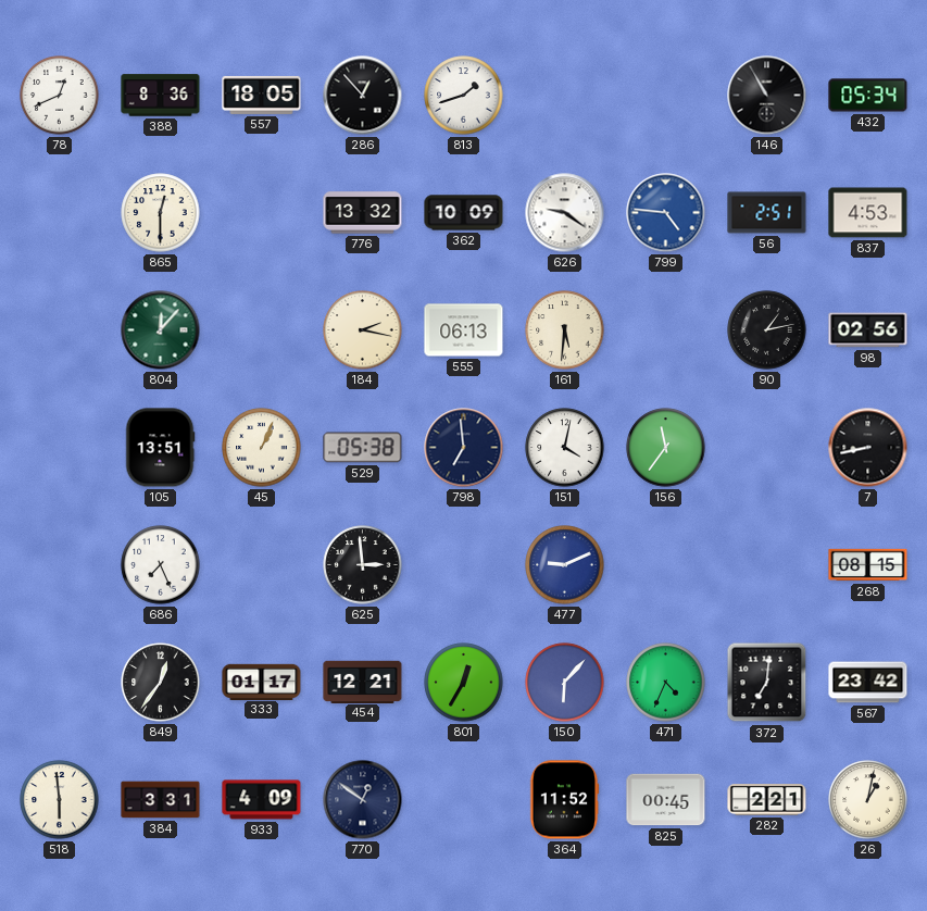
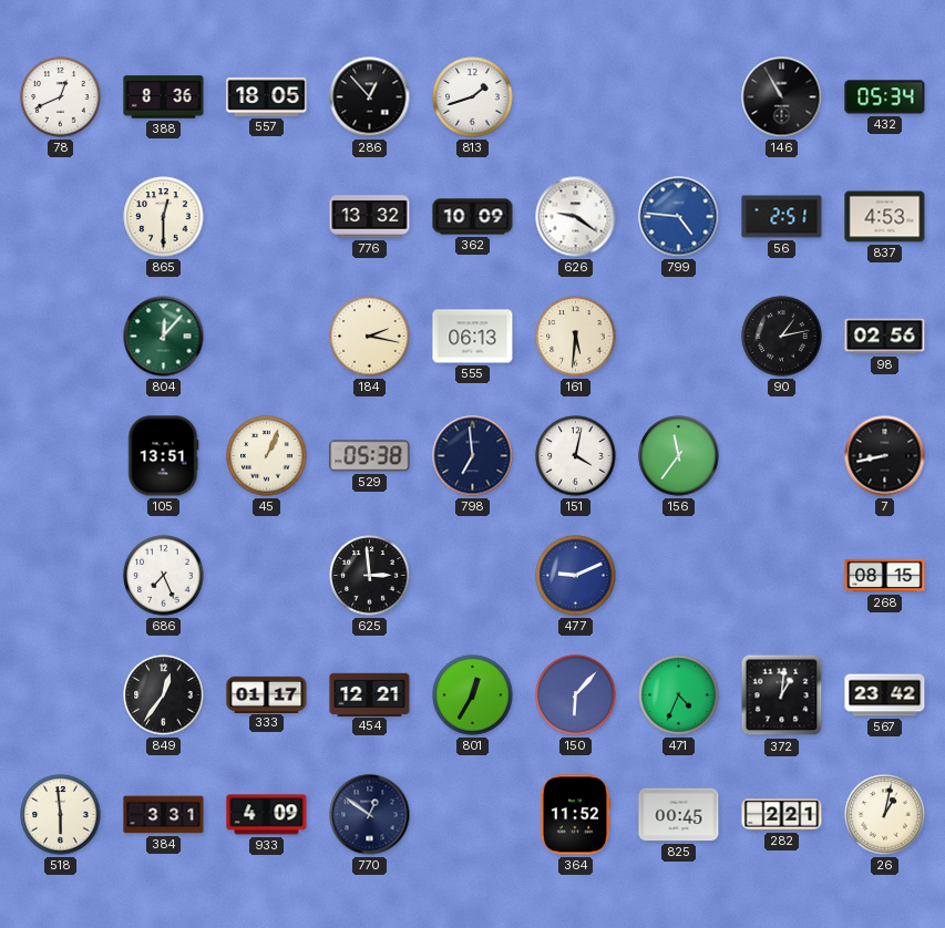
372: 7:01 -> 1:01
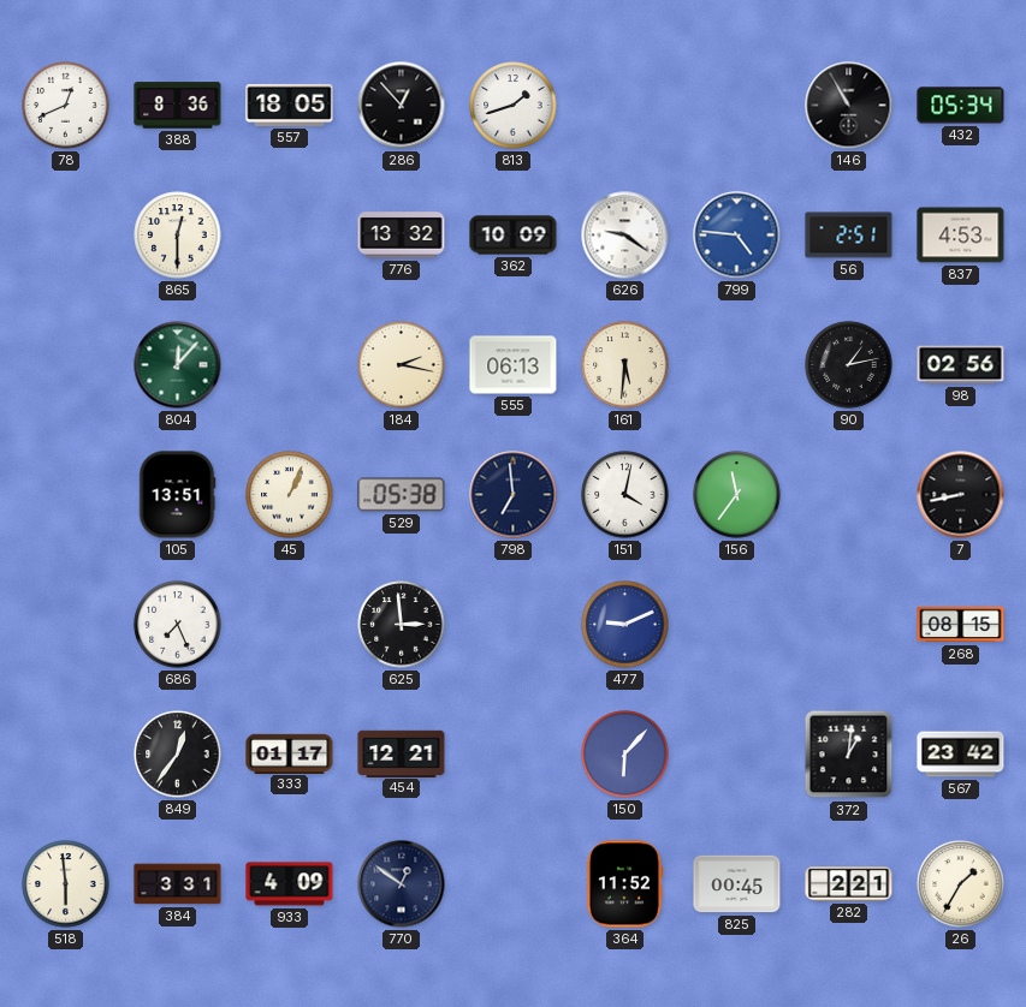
801: 12:35 -> none
471: 4:34 -> none
26: 1:02 -> 1:35
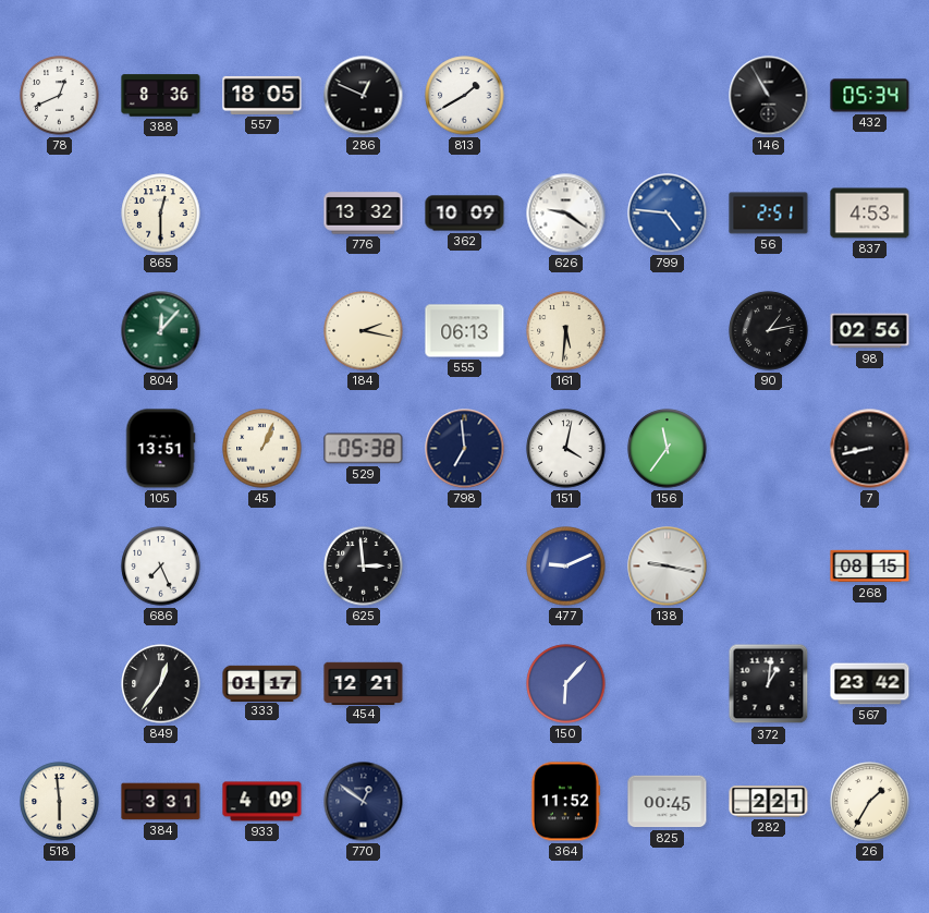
286: 12:53 -> 12:49
813: 1:42 -> 1:40
138: none -> 9:17
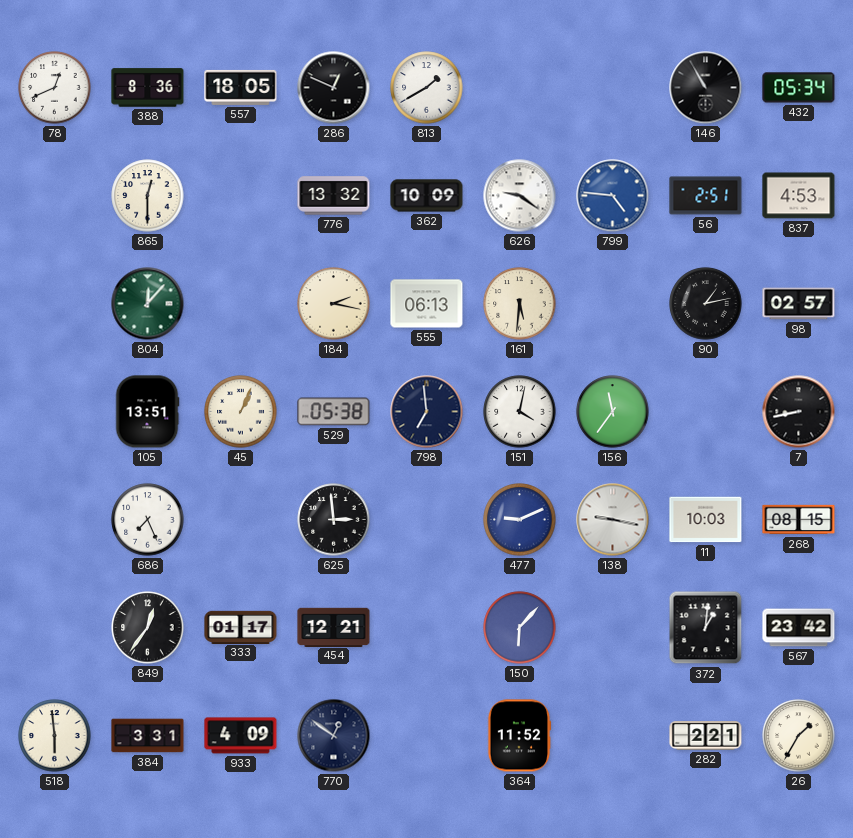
98: 02:56 -> 02:57
11: none -> 10:03
825: 00:45 -> none
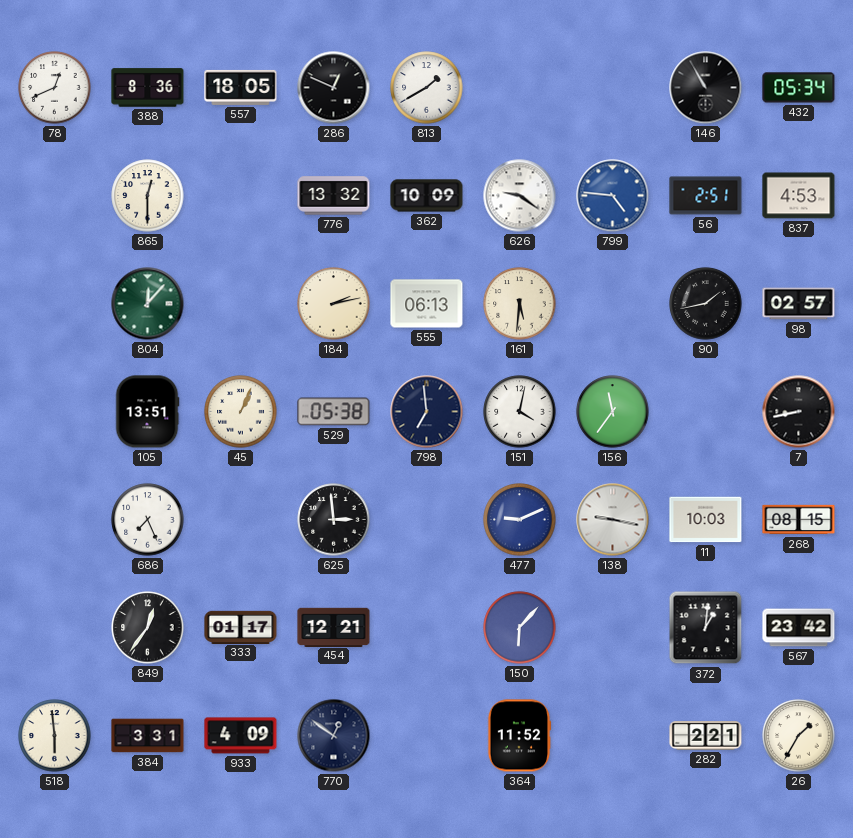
184: 2:17 -> 2:13
90: 1:13 -> 1:43
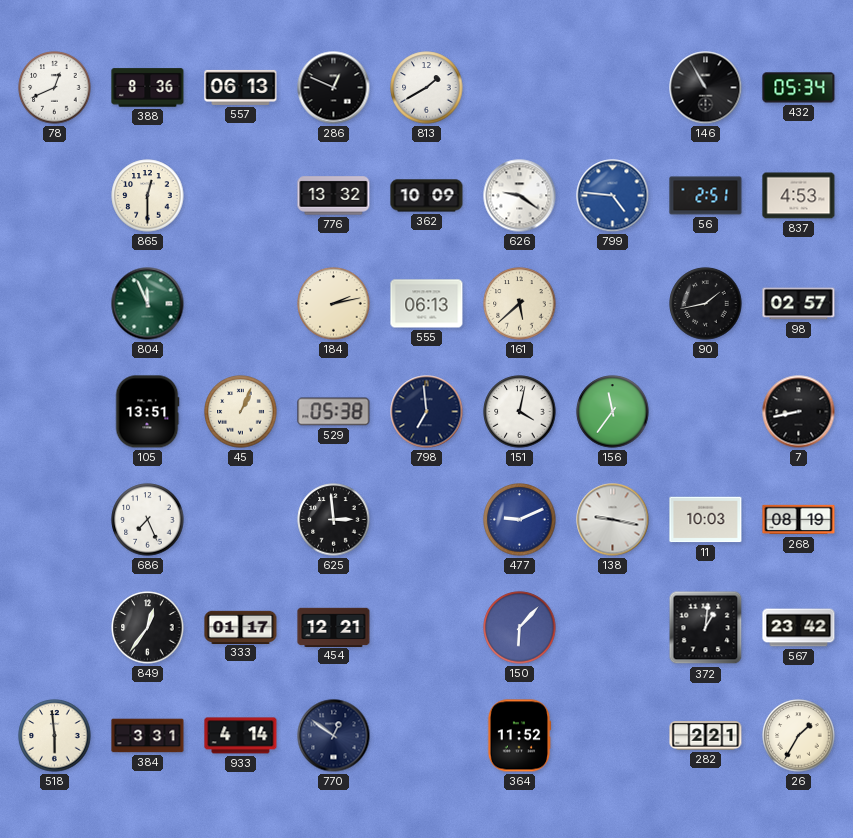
557: 18:05 -> 06:13
804: 12:07 -> 11:56
161: 5:31 -> 5:38
268: 08:15 -> 08:19
933: 4:09 -> 4:14
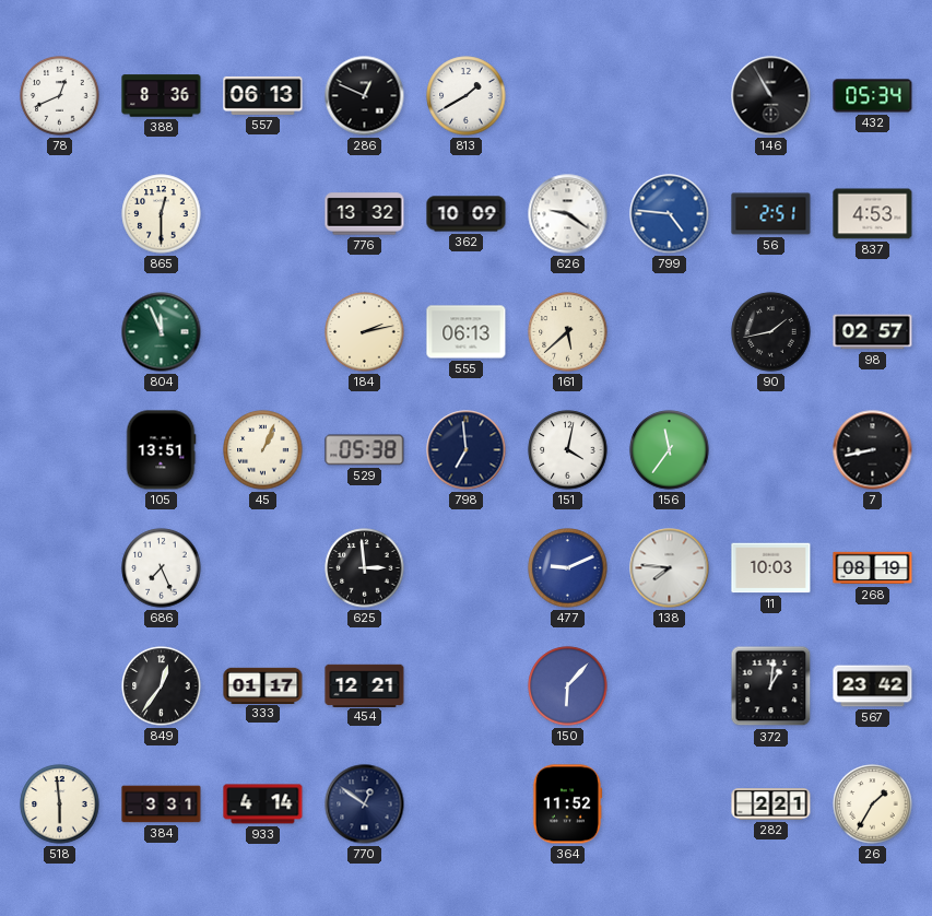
138: 9:17 -> 7:46
